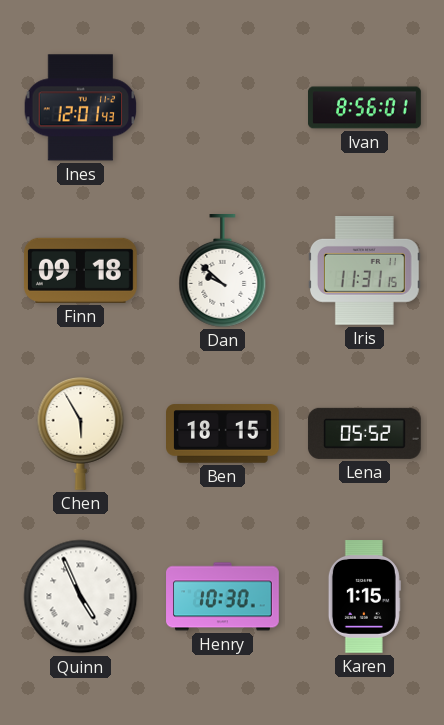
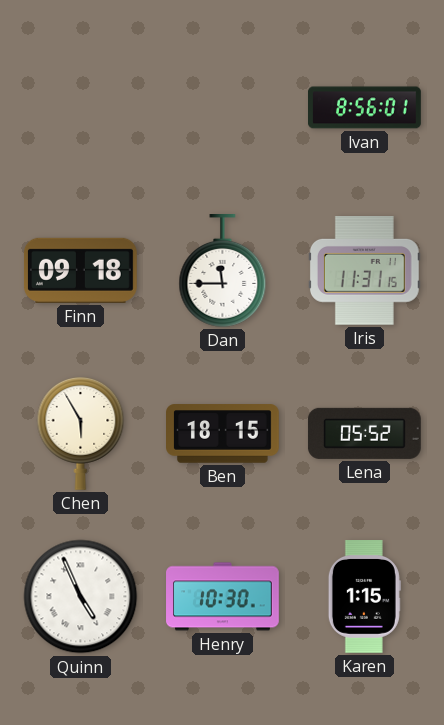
Ines: 12:01 -> none
Dan: 9:52 -> 11:45
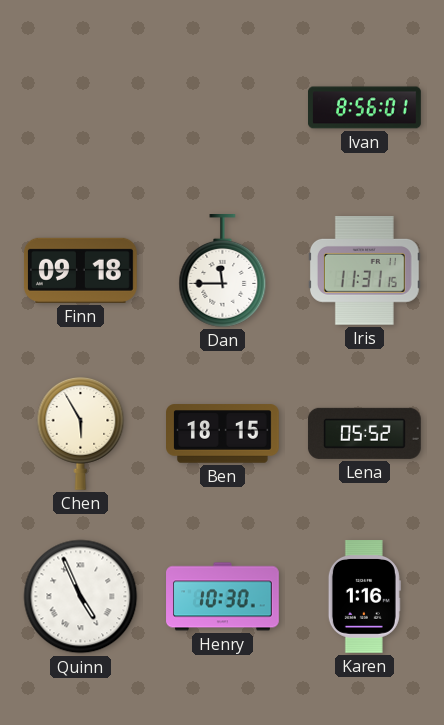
Karen: 1:15 -> 1:16
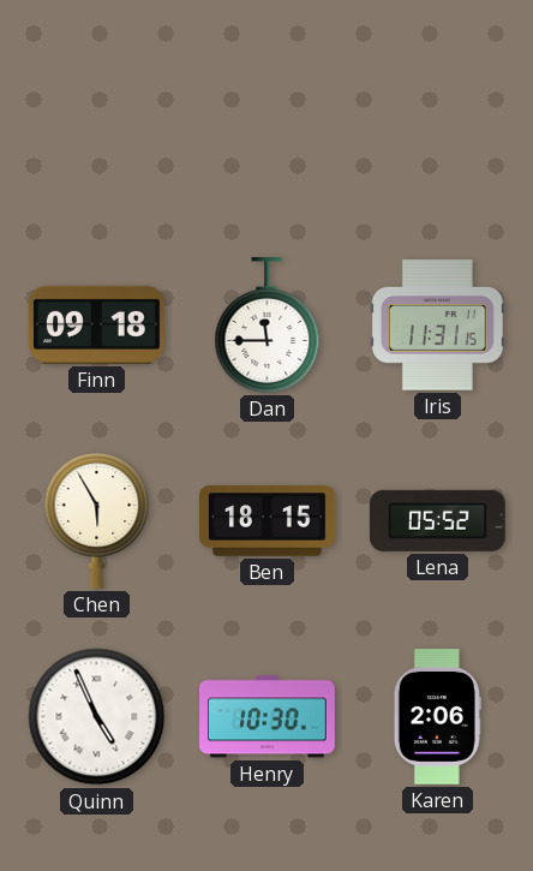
Ivan: 8:56 -> none
Karen: 1:16 -> 2:06
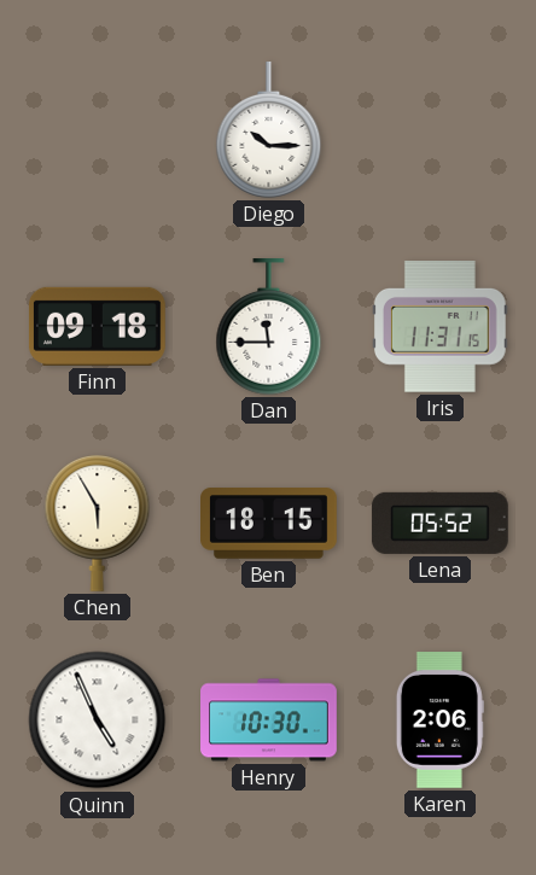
Diego: none -> 10:15
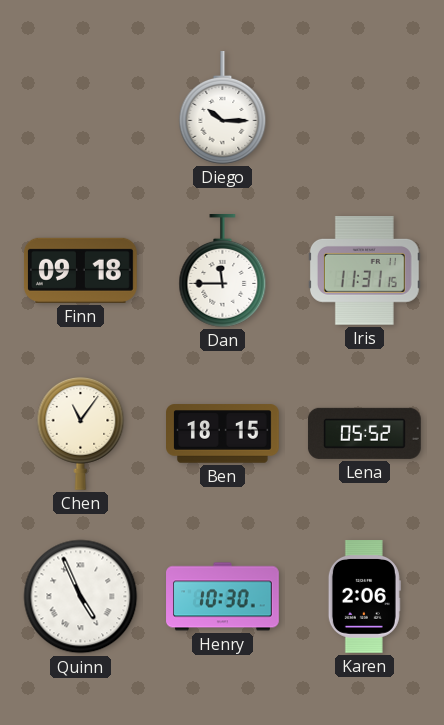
Chen: 5:55 -> 11:06
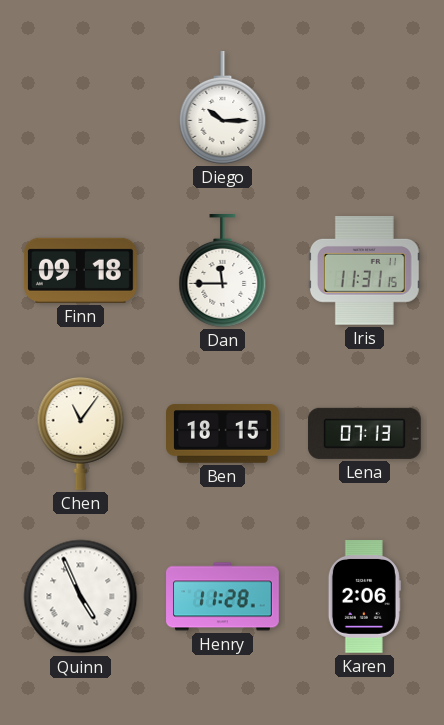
Lena: 05:52 -> 07:13
Henry: 10:30 -> 11:28
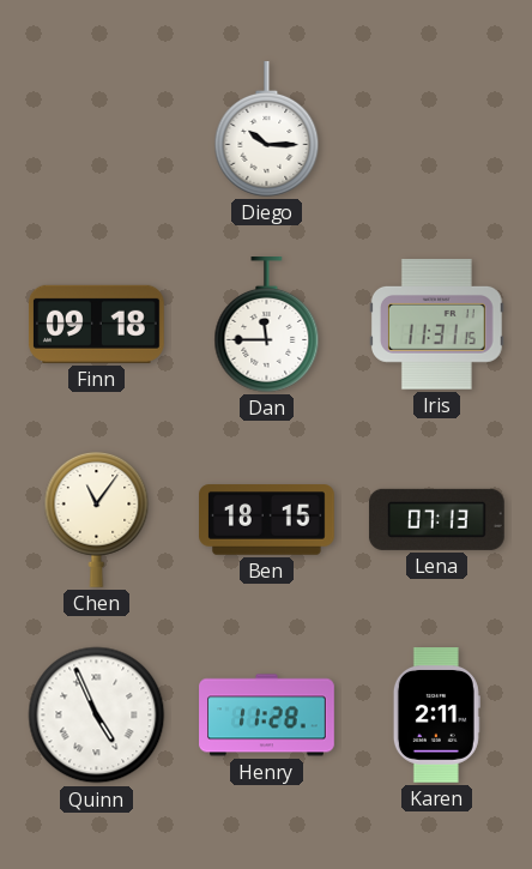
Karen: 2:06 -> 2:11
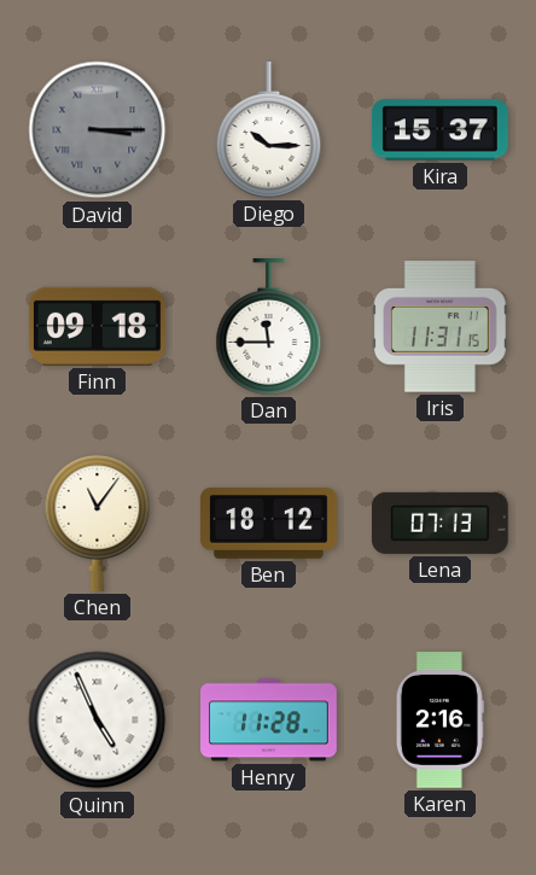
David: none -> 3:15
Kira: none -> 15:37
Ben: 18:15 -> 18:12
Karen: 2:11 -> 2:16
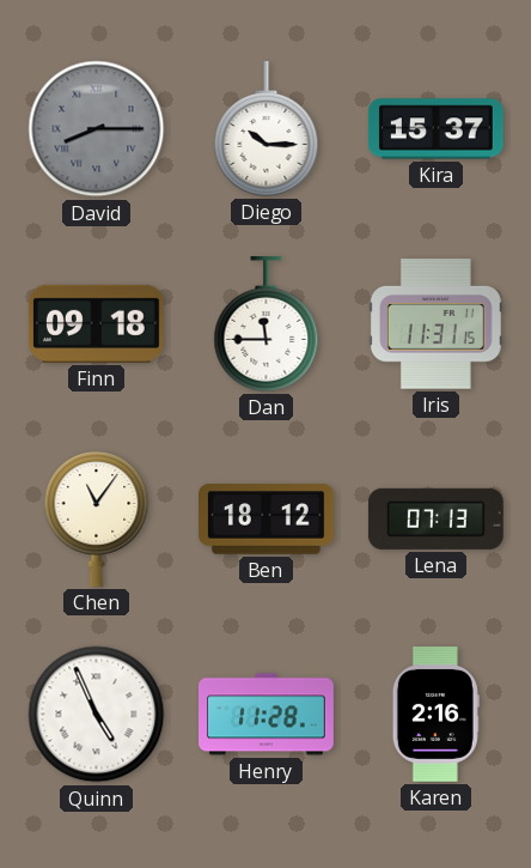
David: 3:15 -> 8:15
